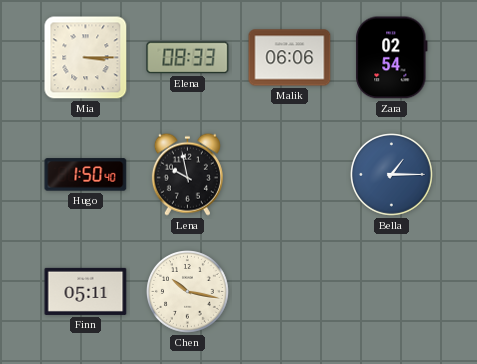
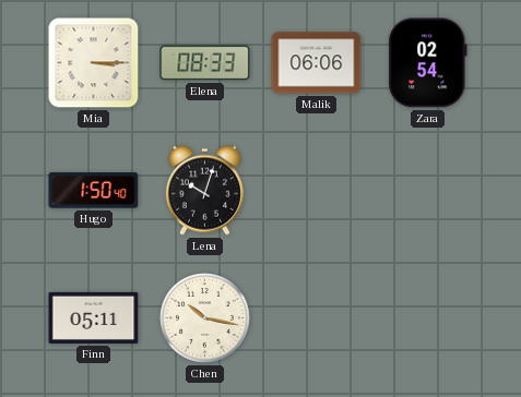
Lena: 9:58 -> 10:03
Bella: 1:15 -> none
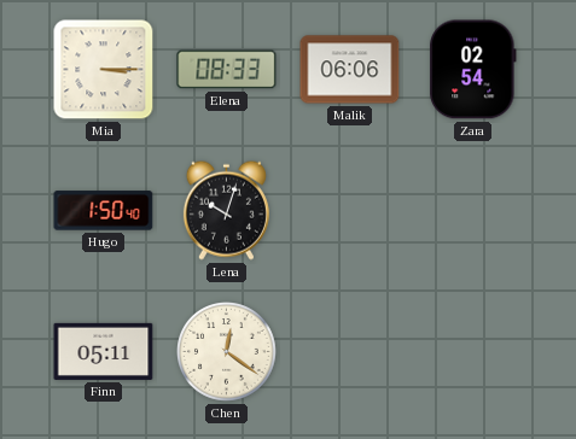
Chen: 10:17 -> 12:21
